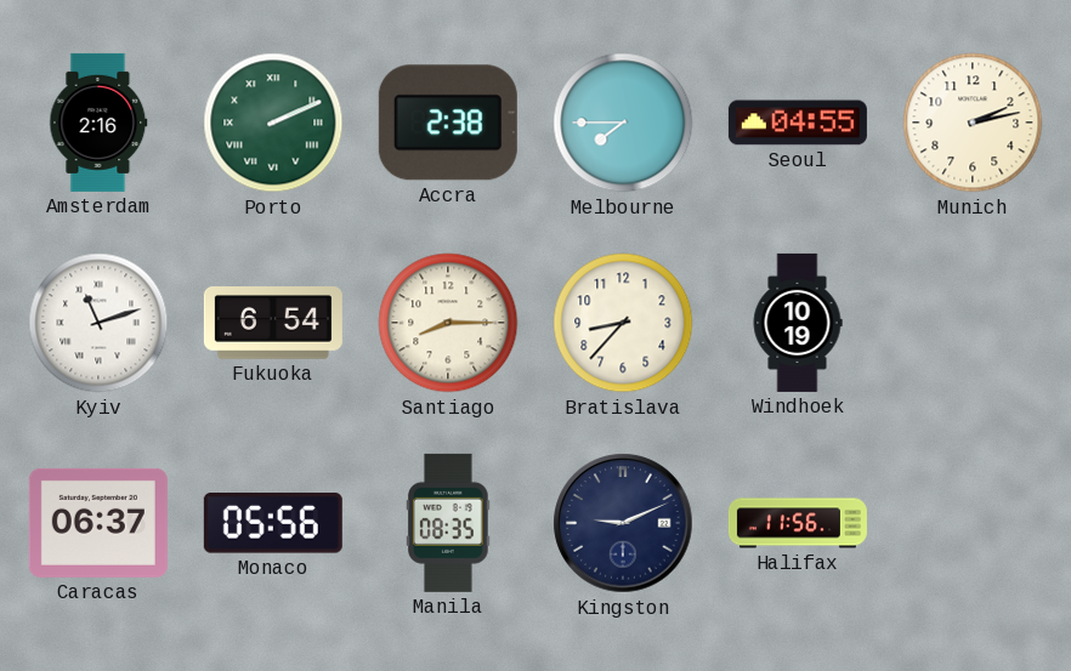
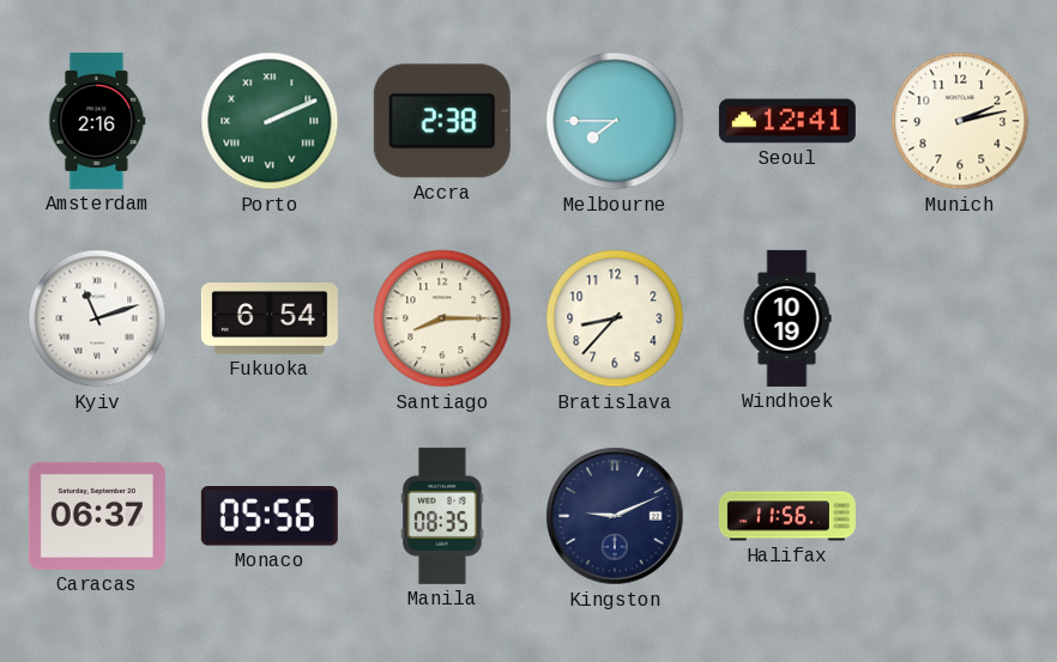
Seoul: 04:55 -> 12:41
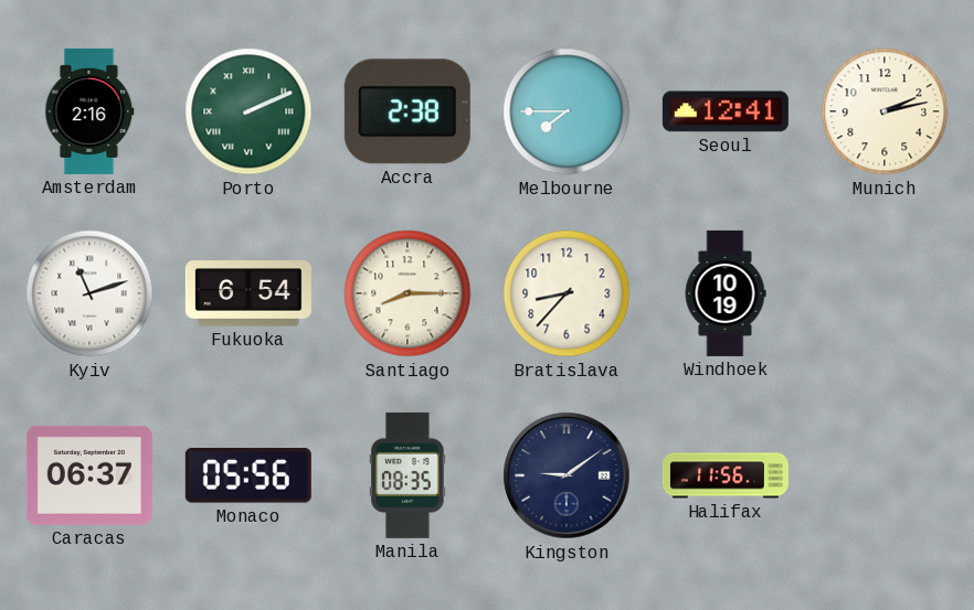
Kingston: 9:11 -> 9:09
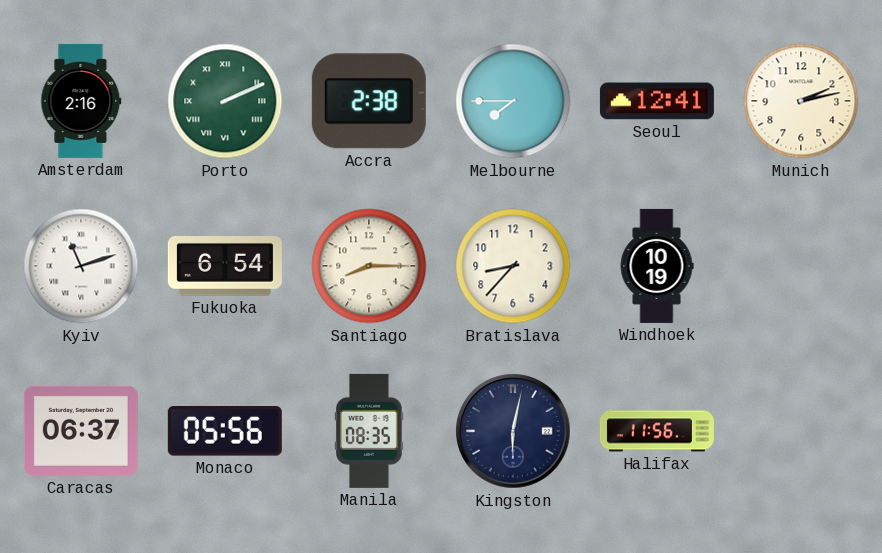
Kingston: 9:09 -> 6:02
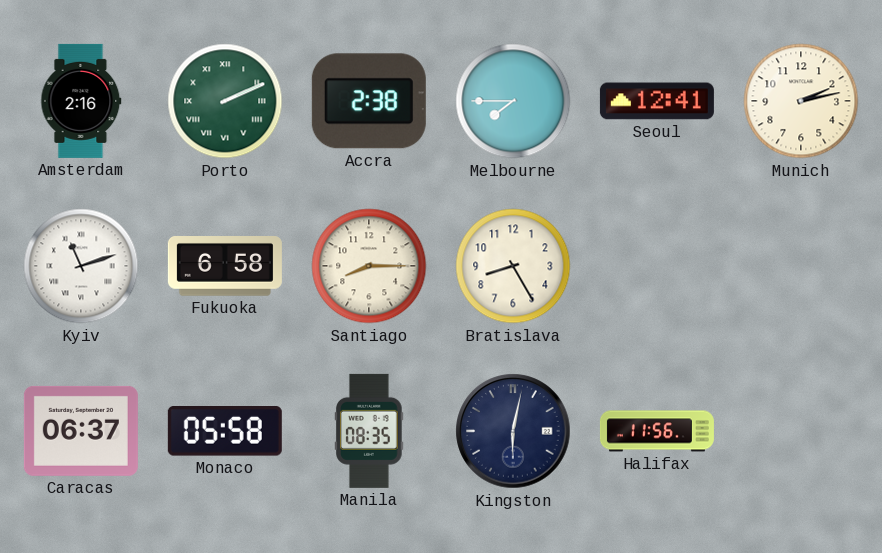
Fukuoka: 6:54 -> 6:58
Bratislava: 8:37 -> 8:25
Windhoek: 10:19 -> none
Monaco: 05:56 -> 05:58
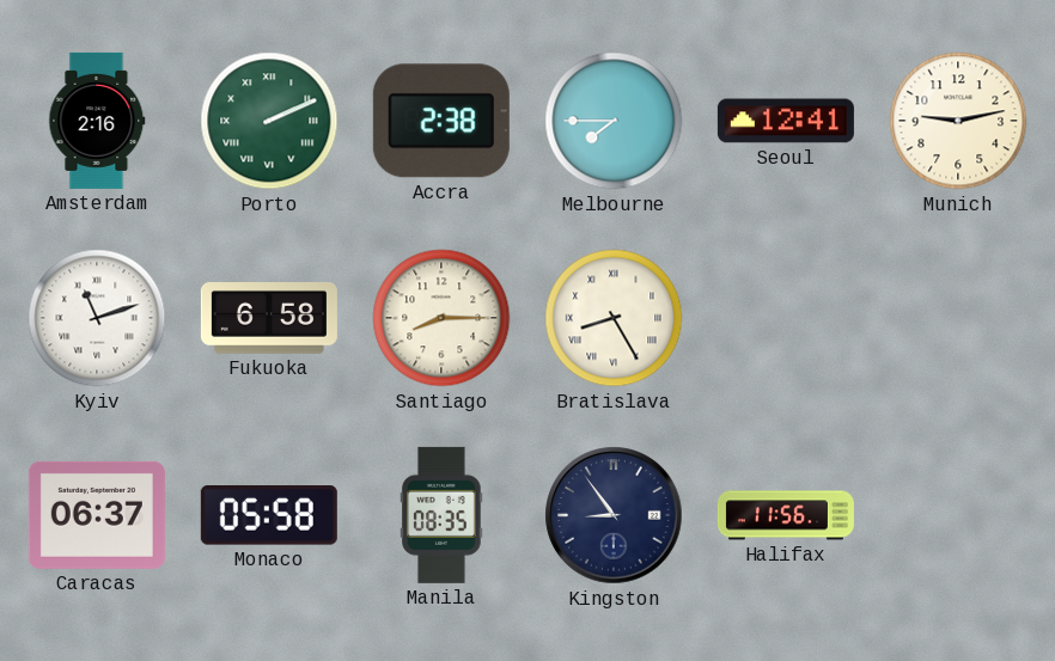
Munich: 2:13 -> 9:13
Bratislava numerals: Arabic -> Roman
Kingston: 6:02 -> 8:54
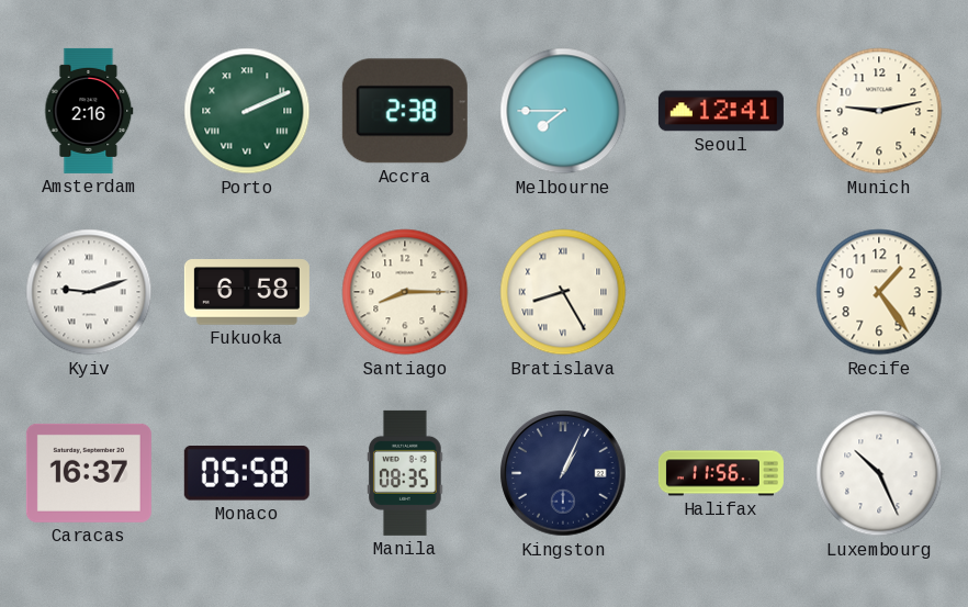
Kyiv: 11:12 -> 9:12
Recife: none -> 1:24
Caracas: 06:37 -> 16:37
Kingston: 8:54 -> 1:04
Luxembourg: none -> 10:26
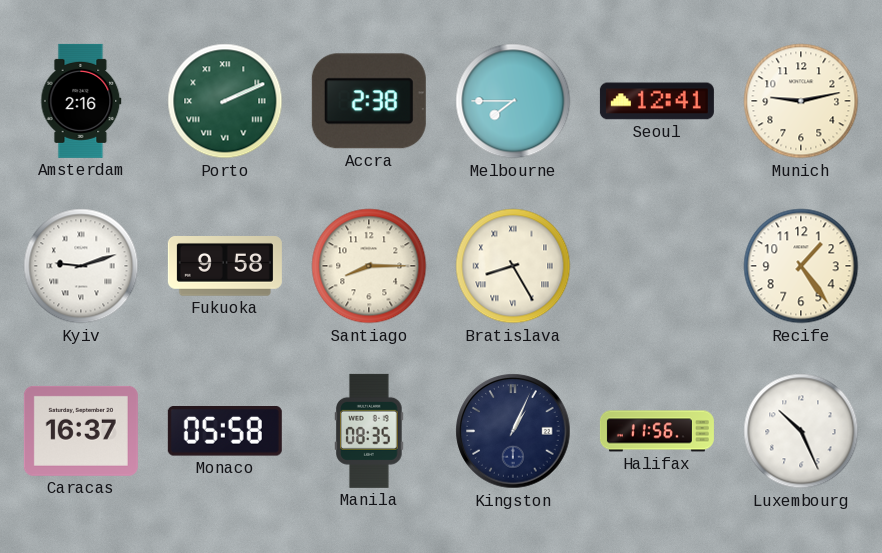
Fukuoka: 6:58 -> 9:58
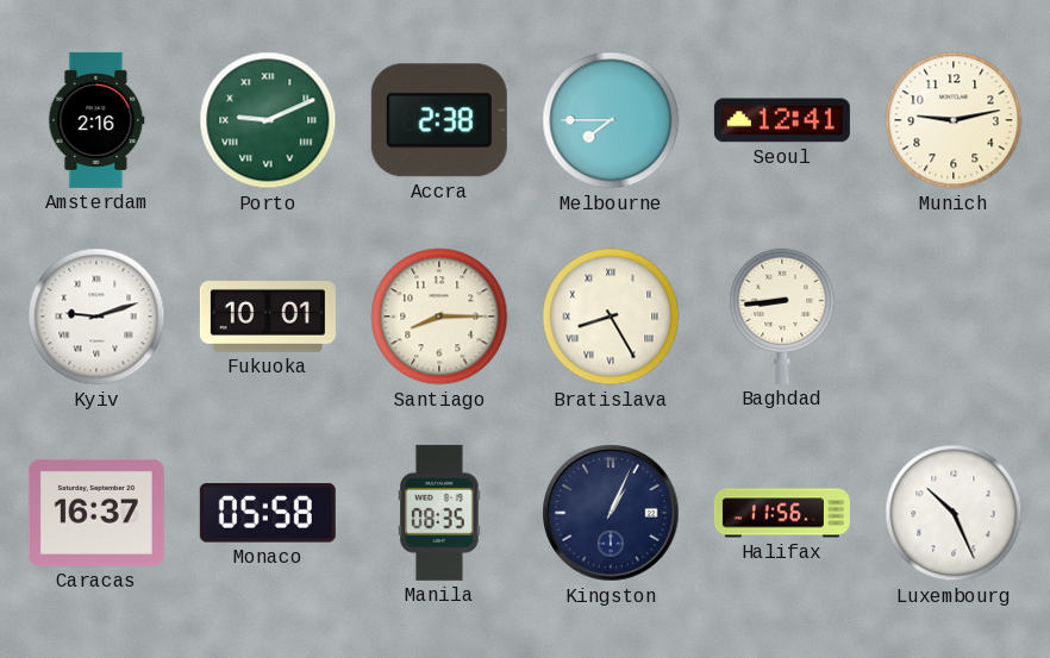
Porto: 2:11 -> 9:11
Fukuoka: 9:58 -> 10:01
Baghdad: none -> 8:44
Recife: 1:24 -> none
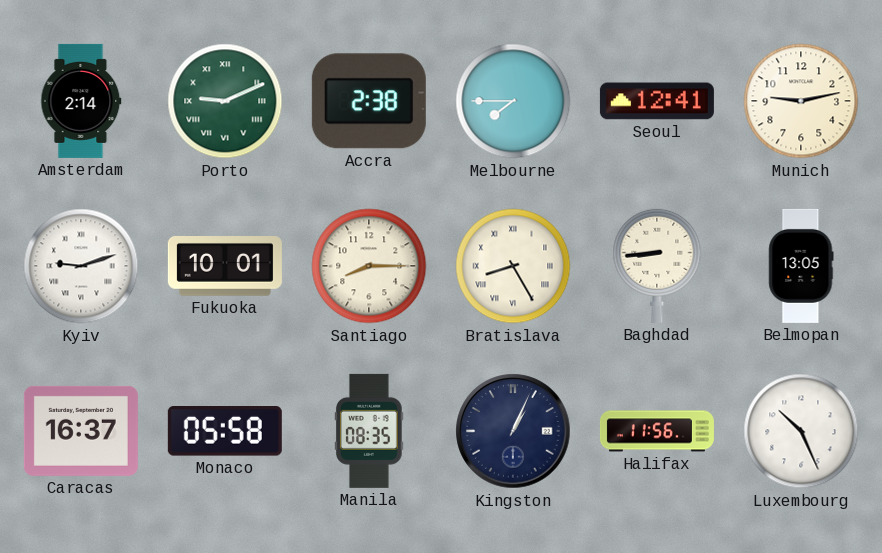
Amsterdam: 2:16 -> 2:14
Belmopan: none -> 13:05
